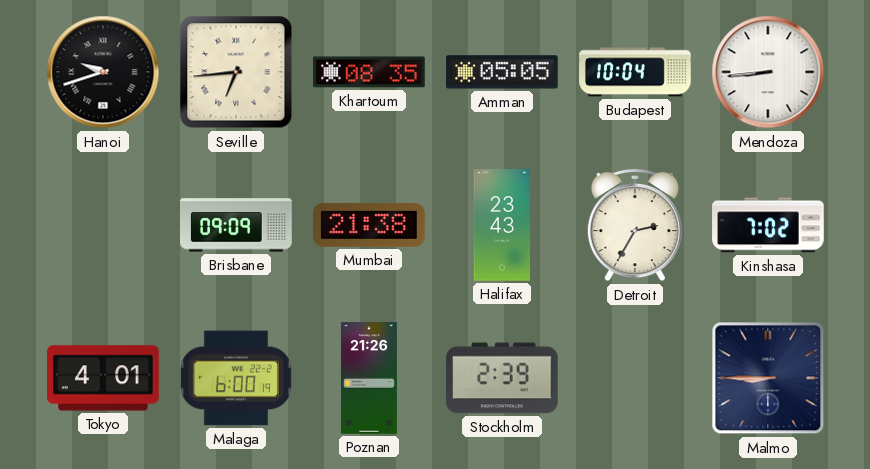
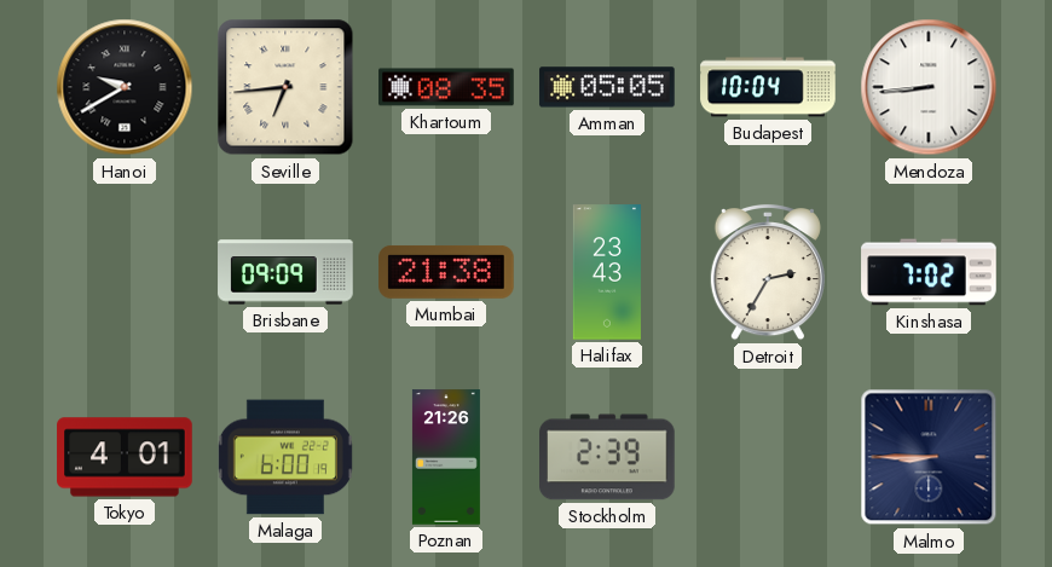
Hanoi: 9:42 -> 9:40
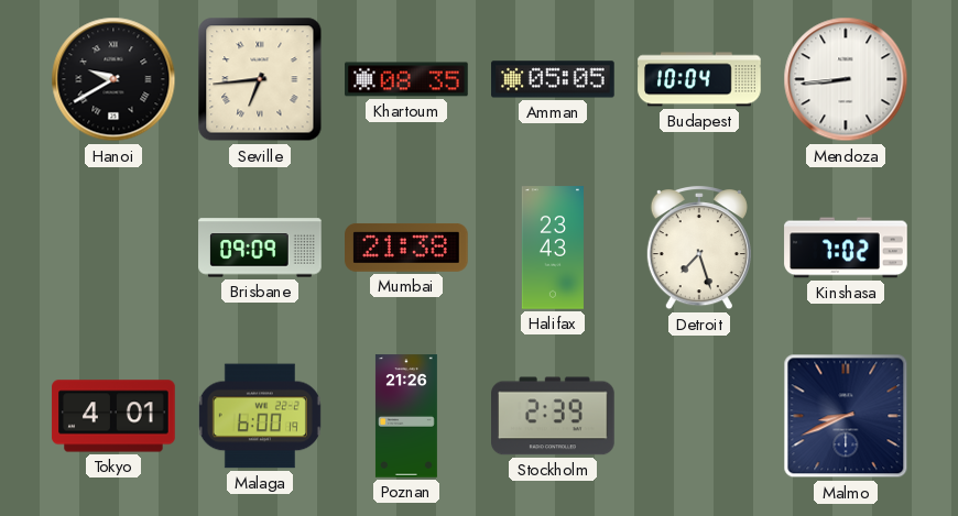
Detroit: 2:35 -> 7:27
Malmo: 8:45 -> 8:41
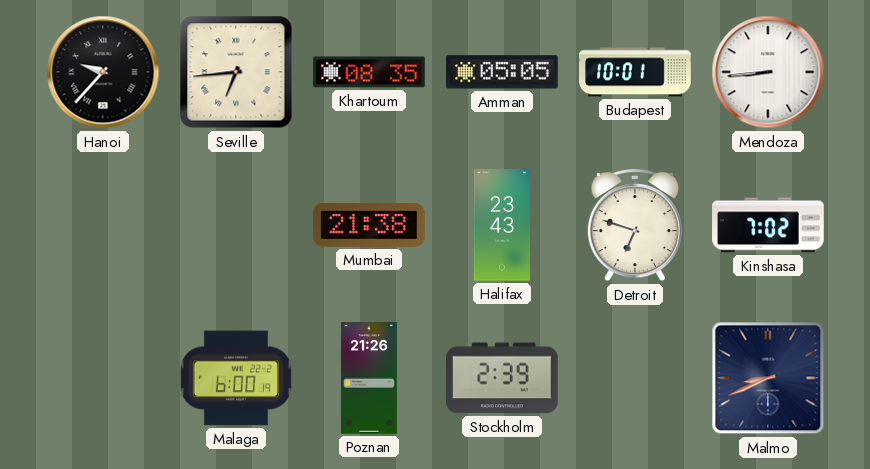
Hanoi: 9:40 -> 9:37
Budapest: 10:04 -> 10:01
Brisbane: 09:09 -> none
Detroit: 7:27 -> 6:48
Tokyo: 4:01 -> none
